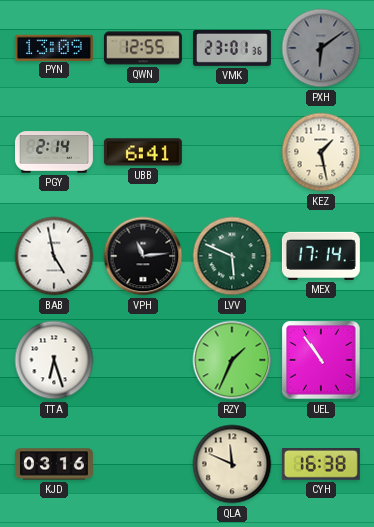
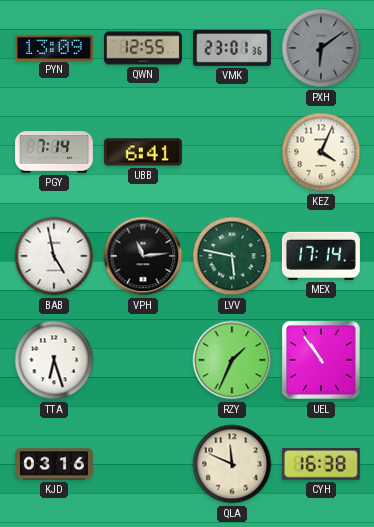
PGY: 2:14 -> 7:14
KEZ: 1:28 -> 4:04
LVV: 5:49 -> 5:47
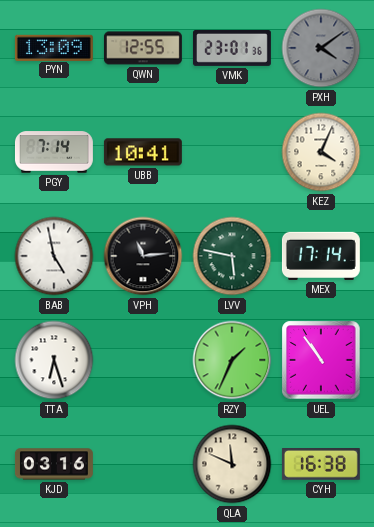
PXH: 6:09 -> 4:09
UBB: 6:41 -> 10:41
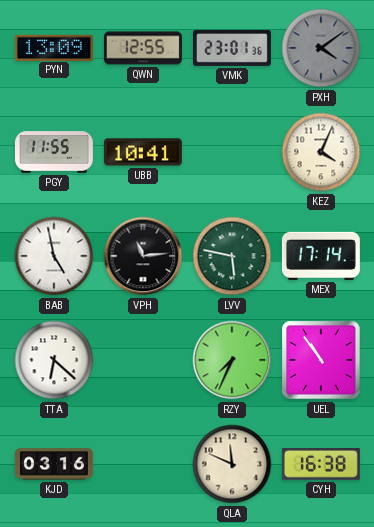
PGY: 7:14 -> 11:55
TTA: 6:27 -> 6:22
RZY: 1:34 -> 7:34
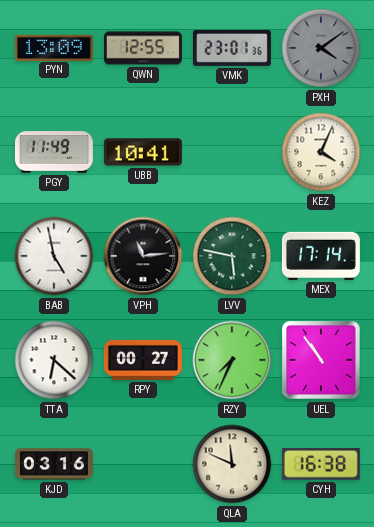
PGY: 11:55 -> 11:49
RPY: none -> 00:27
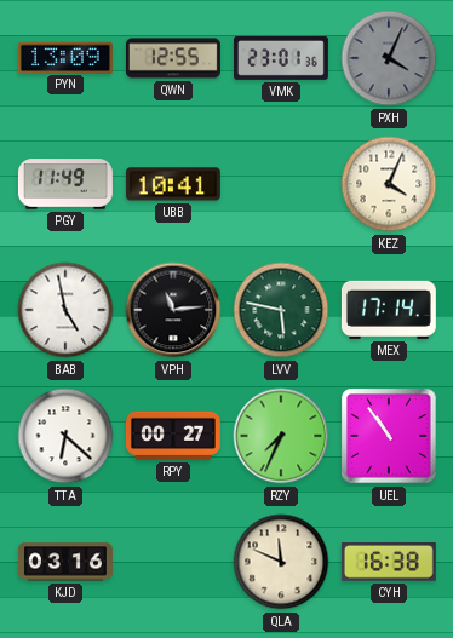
PXH: 4:09 -> 4:04
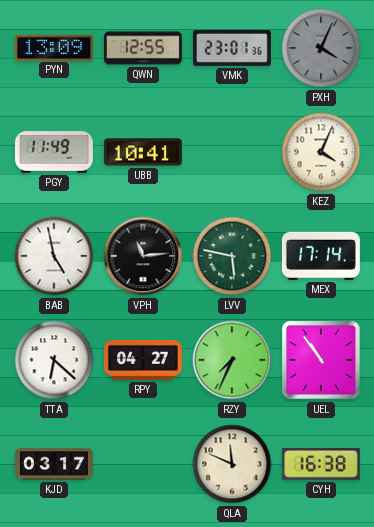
RPY: 00:27 -> 04:27
KJD: 03:16 -> 03:17
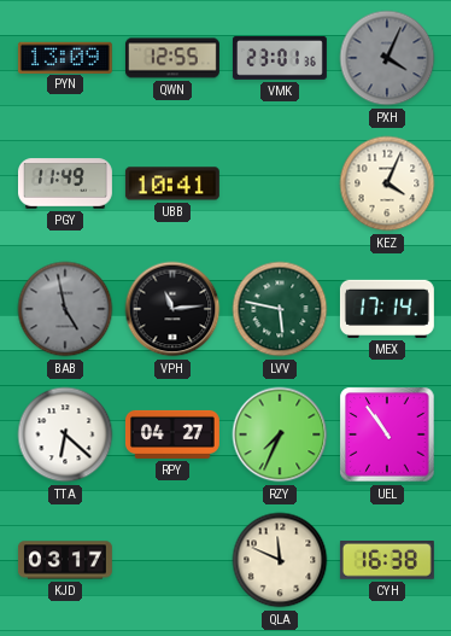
BAB dial: white -> grey
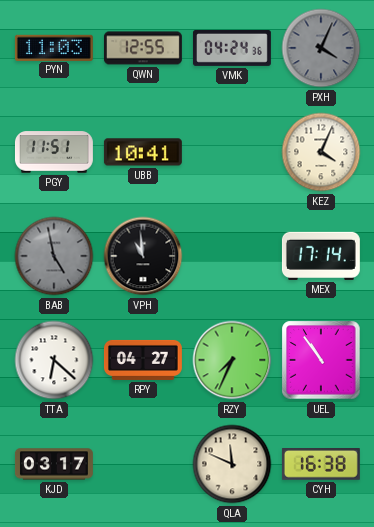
PYN: 13:09 -> 11:03
VMK: 23:01 -> 04:24
PGY: 11:49 -> 11:51
VPH: 11:14 -> 10:59
LVV: 5:47 -> none
